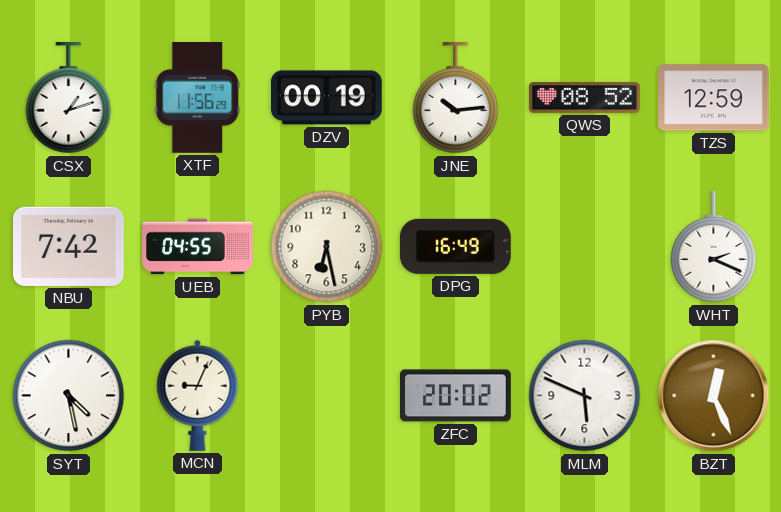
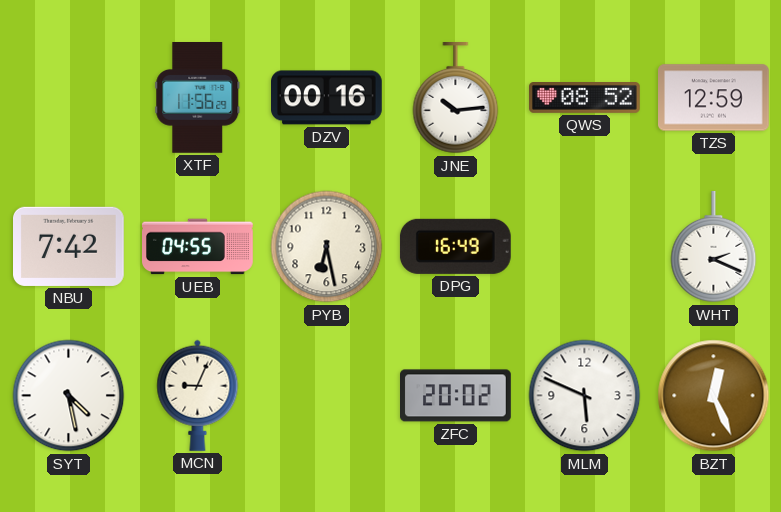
CSX: 1:12 -> none
DZV: 00:19 -> 00:16
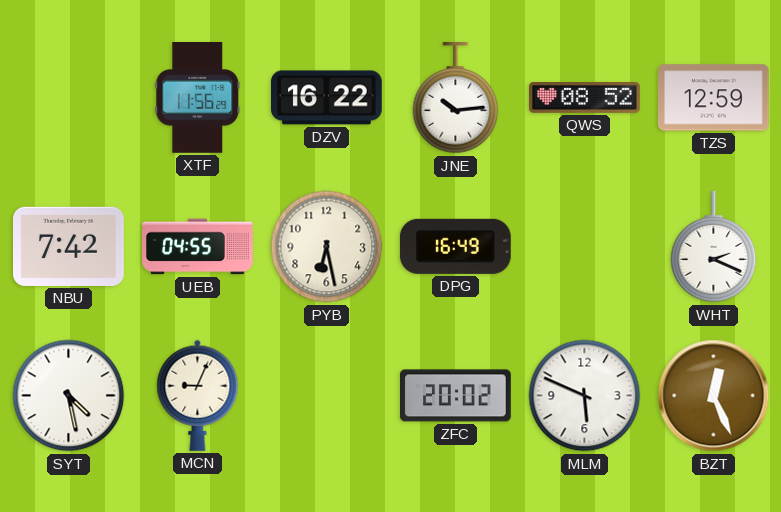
DZV: 00:16 -> 16:22
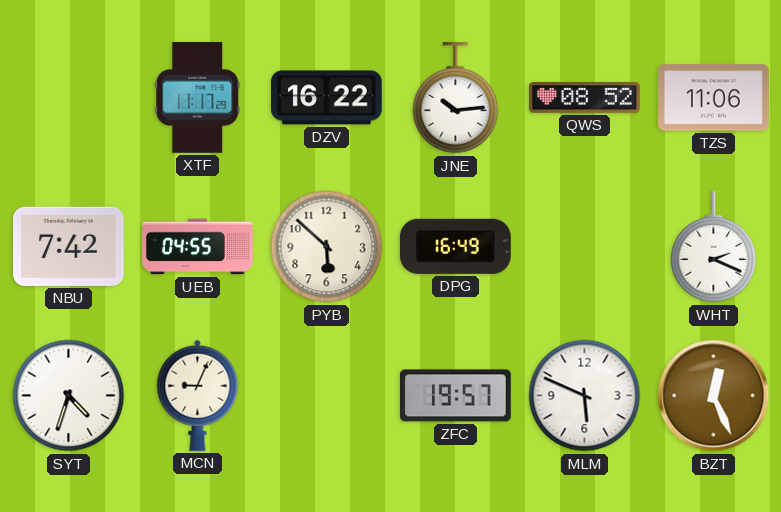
XTF: 11:56 -> 11:17
TZS: 12:59 -> 11:06
PYB: 6:28 -> 5:52
SYT: 4:28 -> 4:33
ZFC: 20:02 -> 19:57
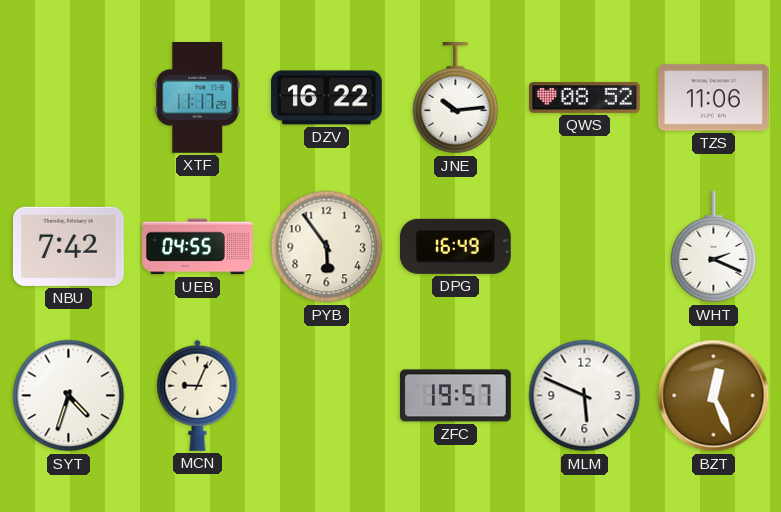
PYB: 5:52 -> 5:54
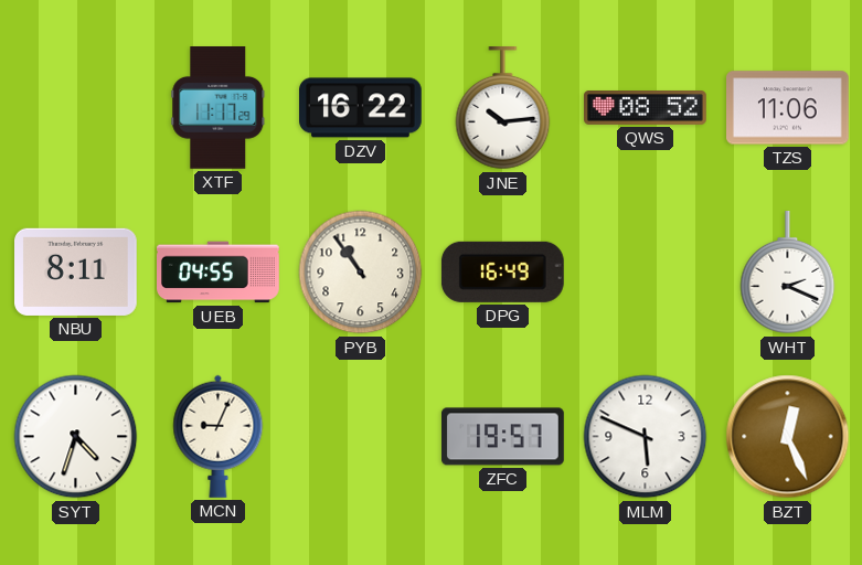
NBU: 7:42 -> 8:11
PYB: 5:54 -> 10:54
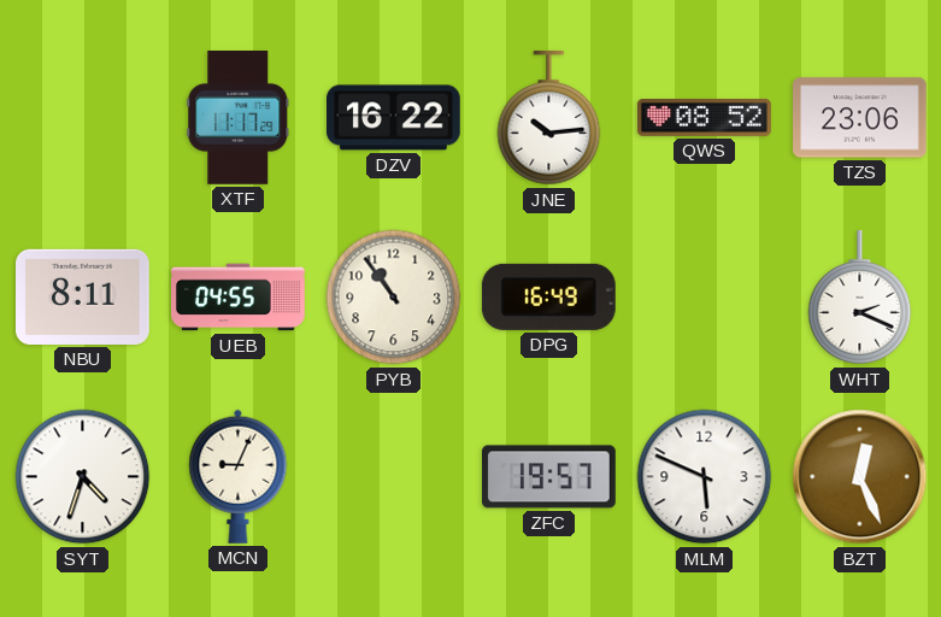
TZS: 11:06 -> 23:06
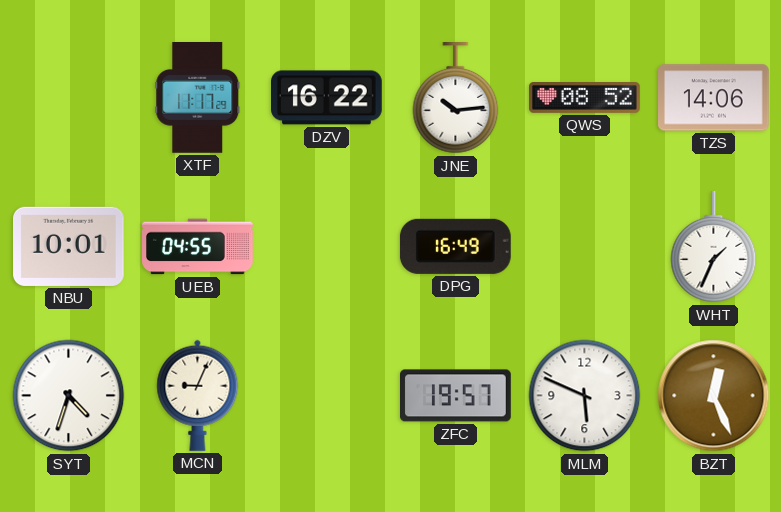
TZS: 23:06 -> 14:06
NBU: 8:11 -> 10:01
PYB: 10:54 -> none
WHT: 2:19 -> 1:34
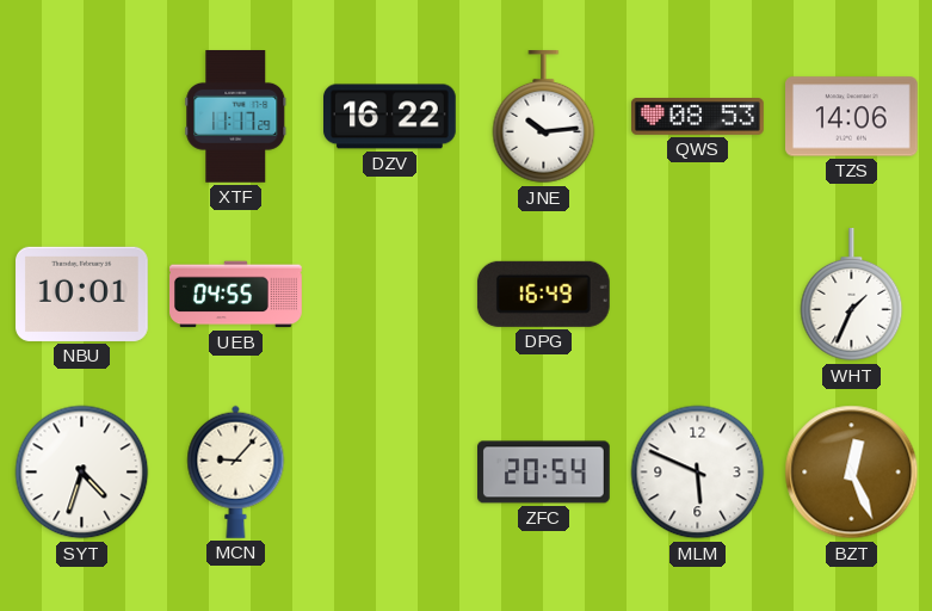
QWS: 08:52 -> 08:53
MCN: 9:04 -> 9:07
ZFC: 19:57 -> 20:54
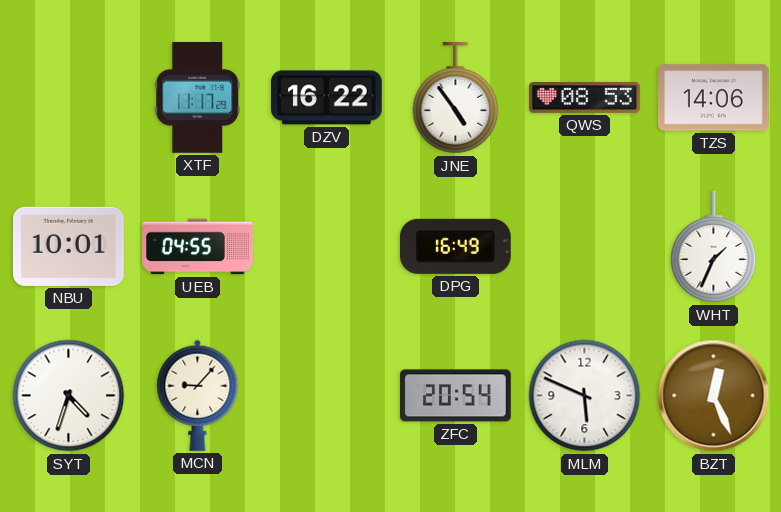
JNE: 10:14 -> 4:54
